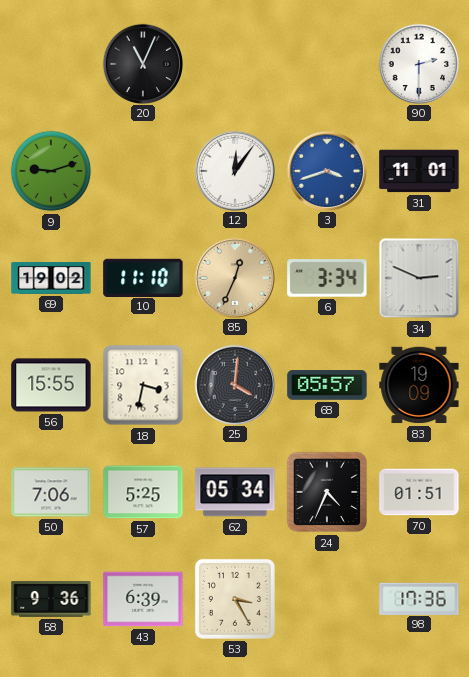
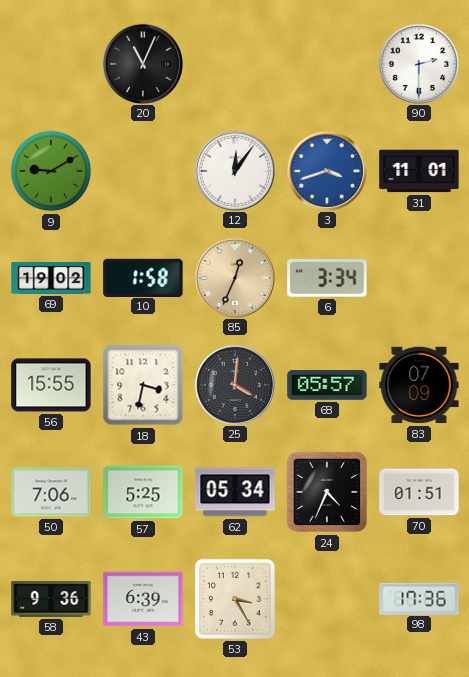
9: 9:12 -> 9:10
10: 11:10 -> 1:58
34: 2:49 -> none
83: 19:09 -> 07:09
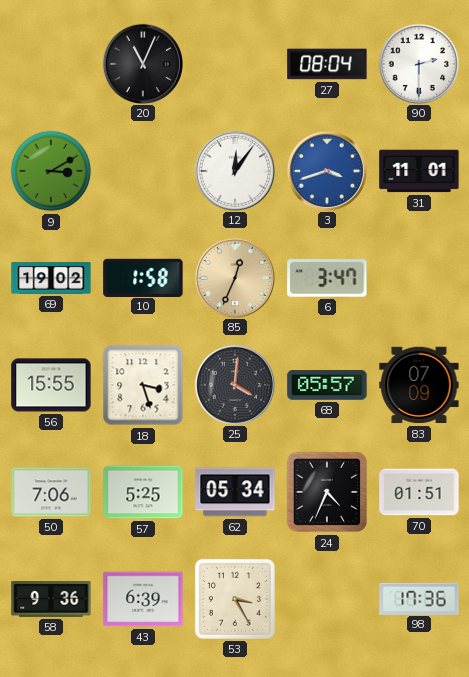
27: none -> 08:04
9: 9:10 -> 3:10
6: 3:34 -> 3:47
18: 3:32 -> 3:27
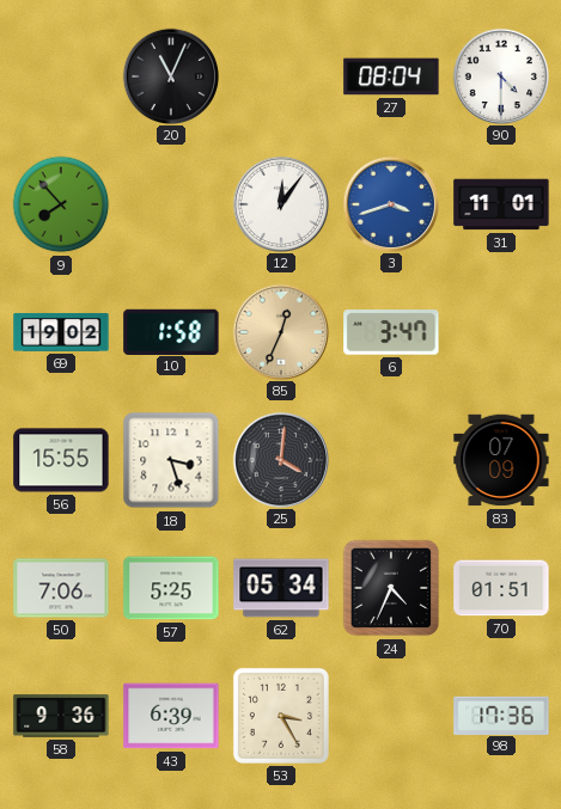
90: 2:30 -> 4:30
9: 3:10 -> 7:53
68: 05:57 -> none
